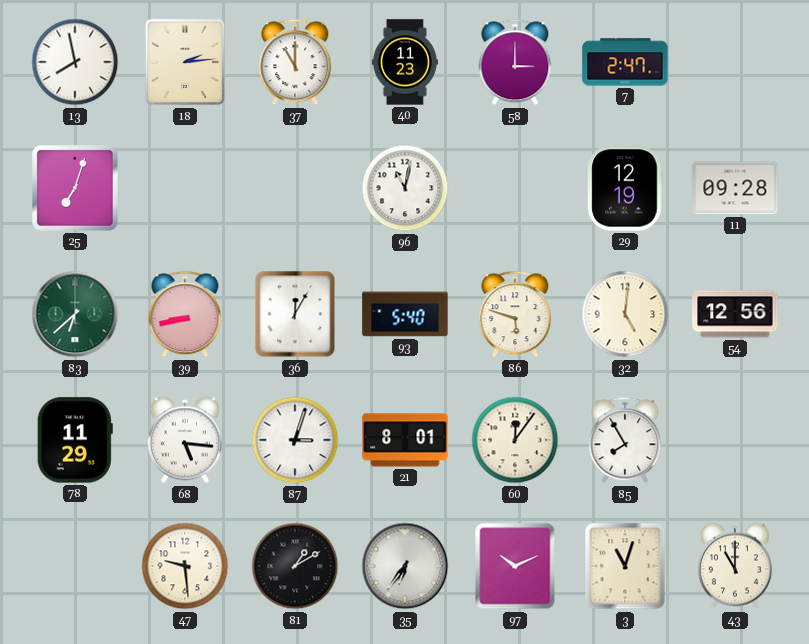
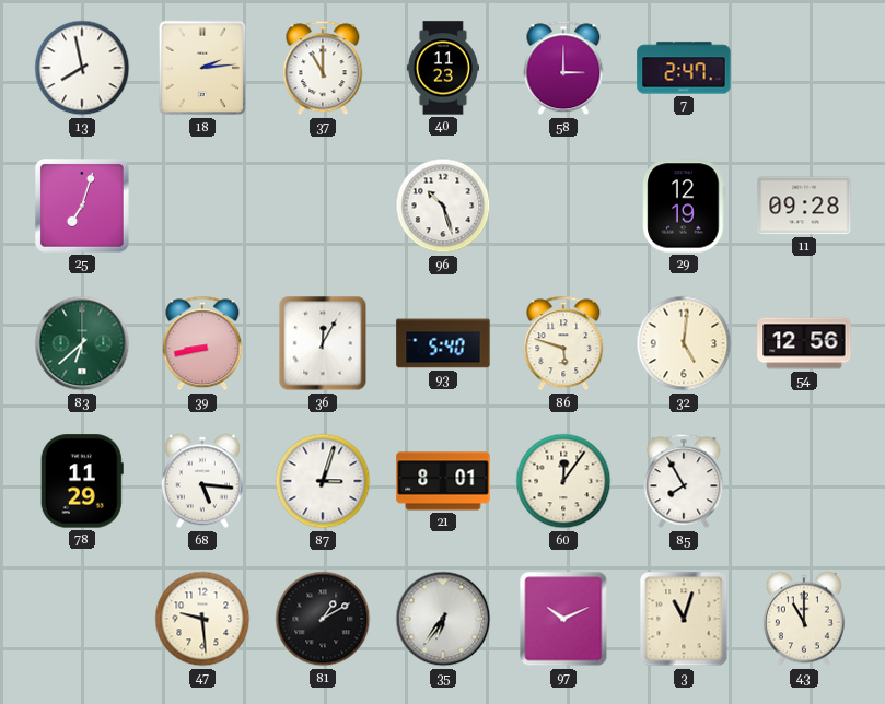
96: 11:02 -> 10:27
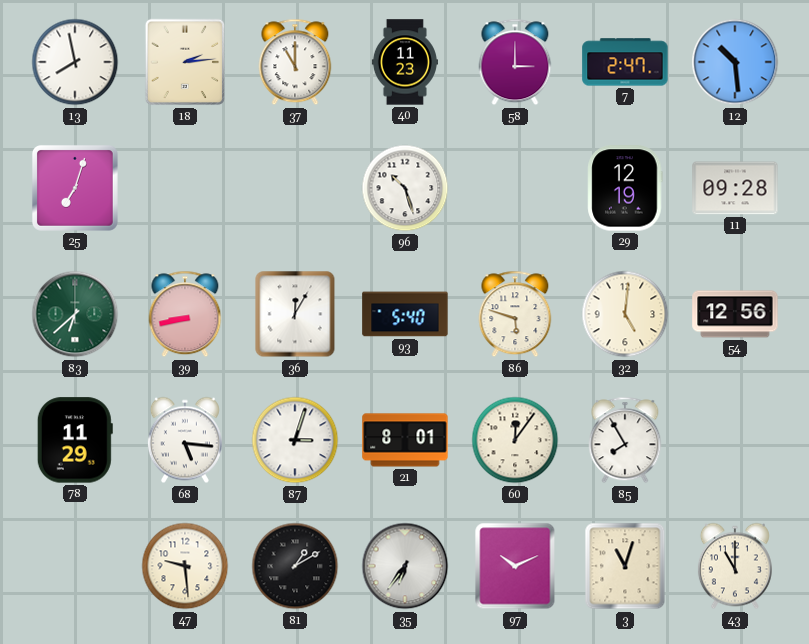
12: none -> 10:29
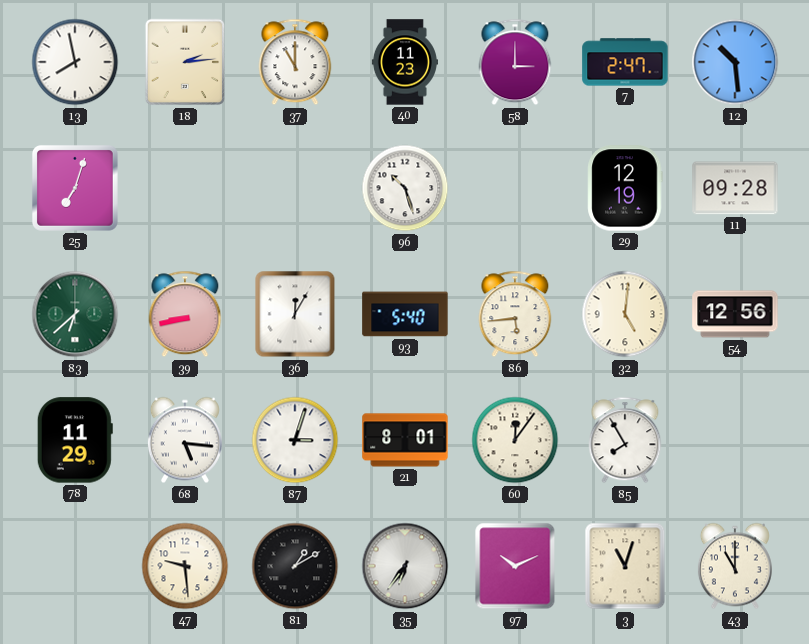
86: 5:48 -> 5:44
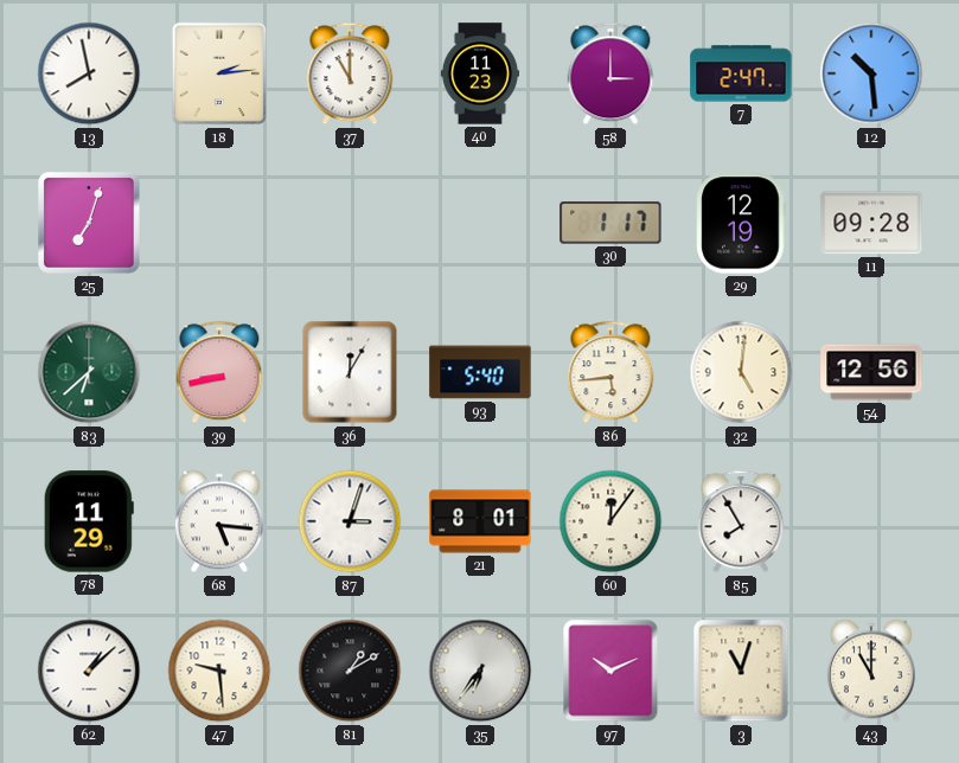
96: 10:27 -> none
30: none -> 1:17
62: none -> 1:08
